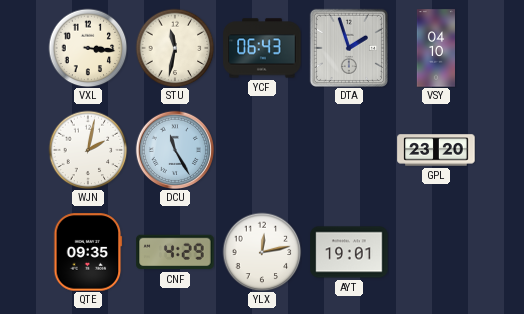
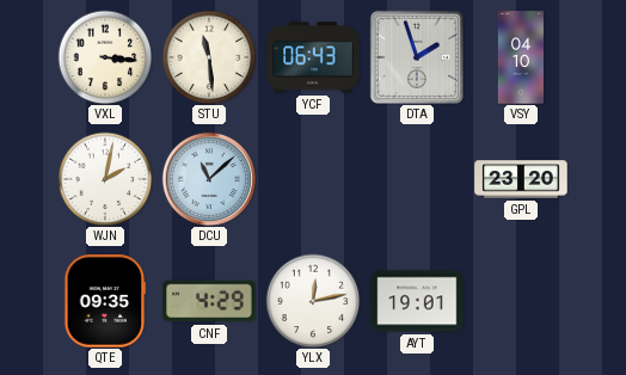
STU: 11:32 -> 11:29
DCU: 11:25 -> 11:08
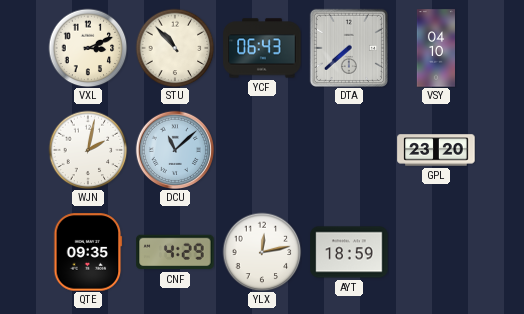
VXL: 3:16 -> 3:11
STU: 11:29 -> 10:53
DTA: 1:57 -> 7:38
AYT: 19:01 -> 18:59
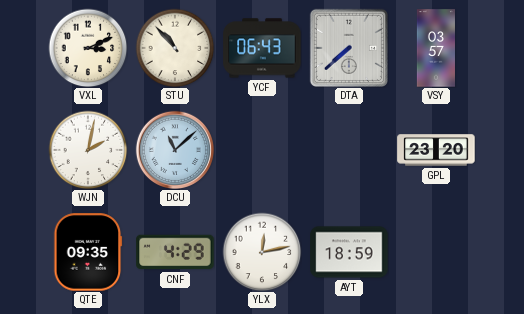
VSY: 04:10 -> 03:57
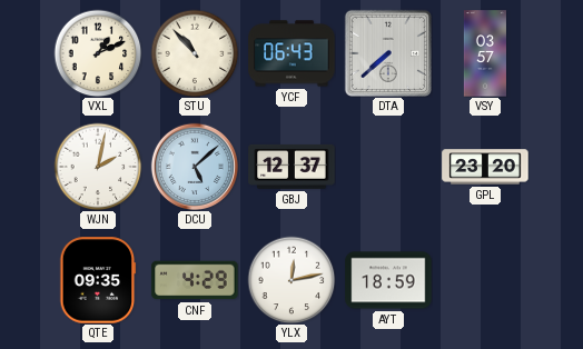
VXL: 3:11 -> 1:11
DCU: 11:08 -> 5:08
GBJ: none -> 12:37
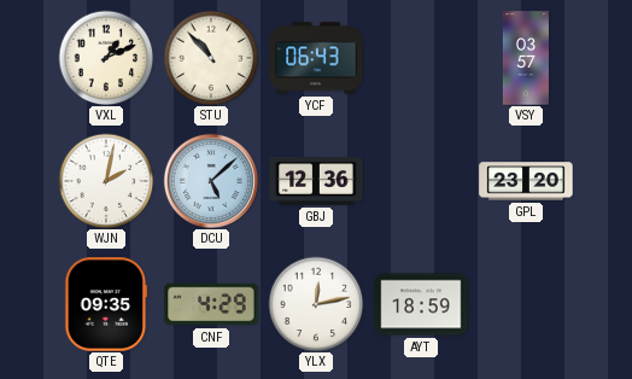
DTA: 7:38 -> none
GBJ: 12:37 -> 12:36
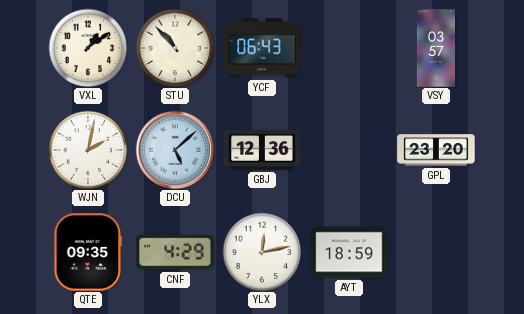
VXL: 1:11 -> 1:09
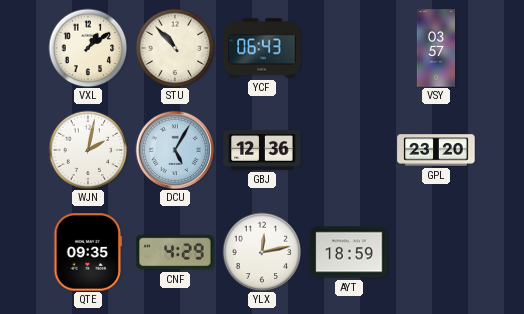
DCU: 5:08 -> 5:05
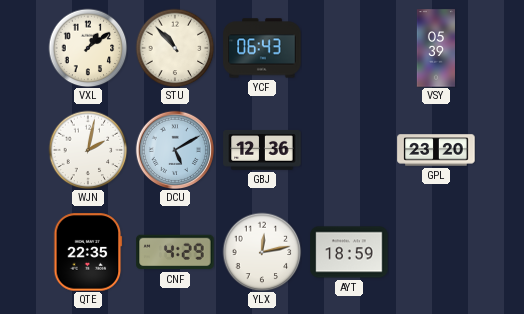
VSY: 03:57 -> 05:39
DCU: 5:05 -> 5:10
QTE: 09:35 -> 22:35
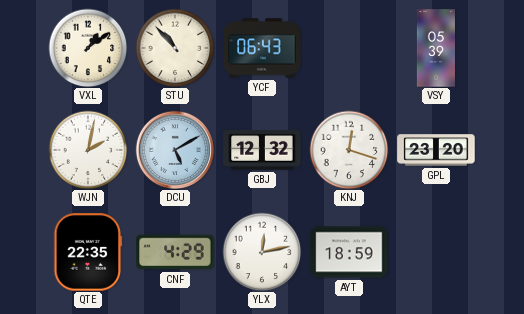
GBJ: 12:36 -> 12:32
KNJ: none -> 12:18
